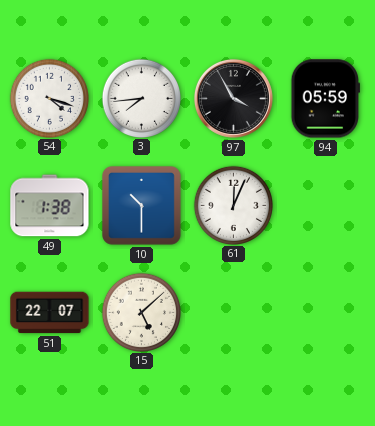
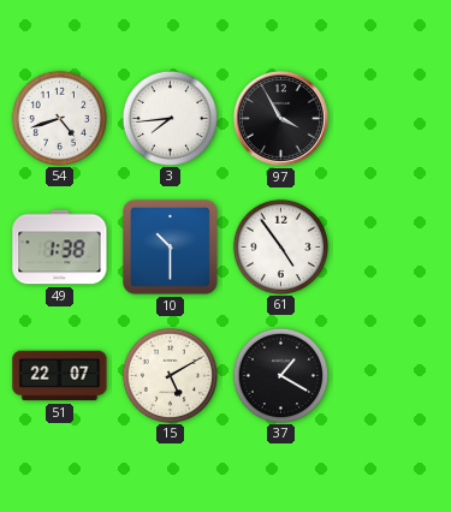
54: 4:18 -> 4:42
94: 05:59 -> none
61: 12:04 -> 4:54
15: 5:08 -> 5:10
37: none -> 1:20
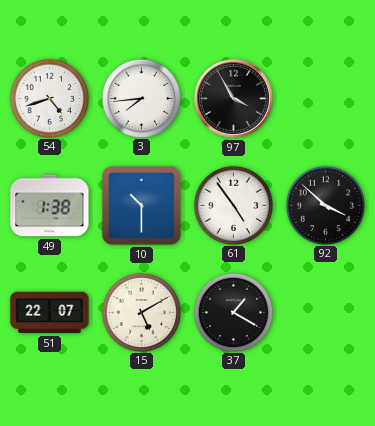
92: none -> 3:52
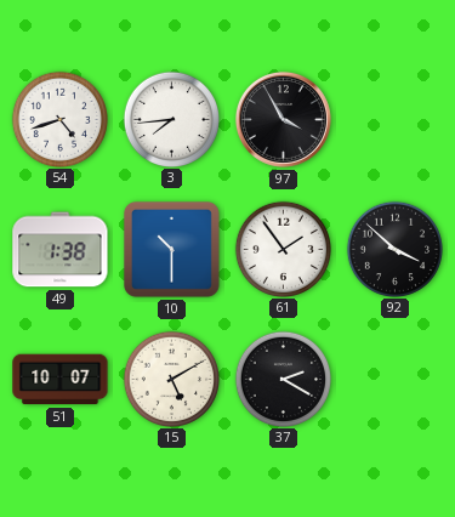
61: 4:54 -> 1:54
51: 22:07 -> 10:07
37: 1:20 -> 2:20
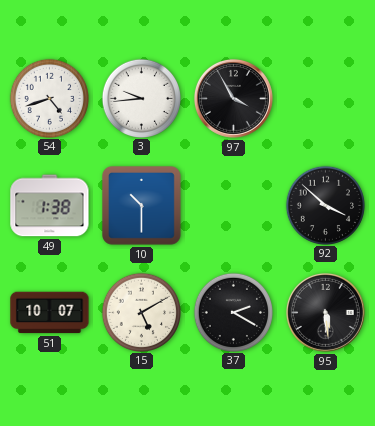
3: 7:44 -> 9:44
61: 1:54 -> none
95: none -> 5:29
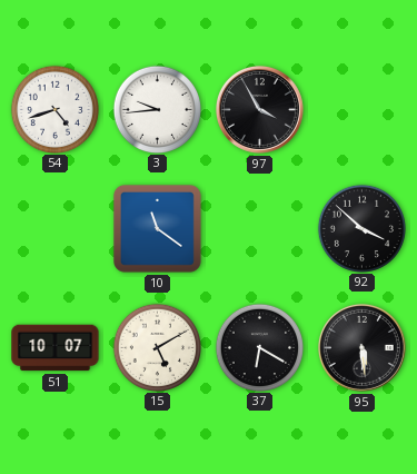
49: 1:38 -> none
10: 10:30 -> 11:21
37: 2:20 -> 6:20
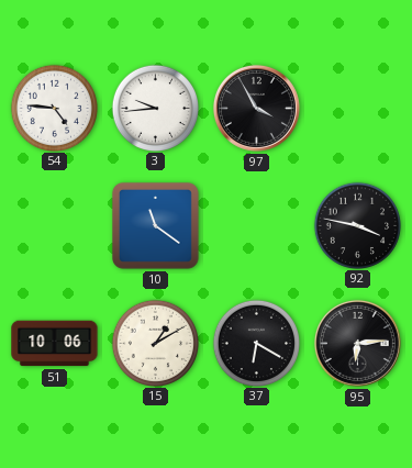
54: 4:42 -> 4:46
92: 3:52 -> 3:47
51: 10:07 -> 10:06
15: 5:10 -> 1:10
95: 5:29 -> 6:14
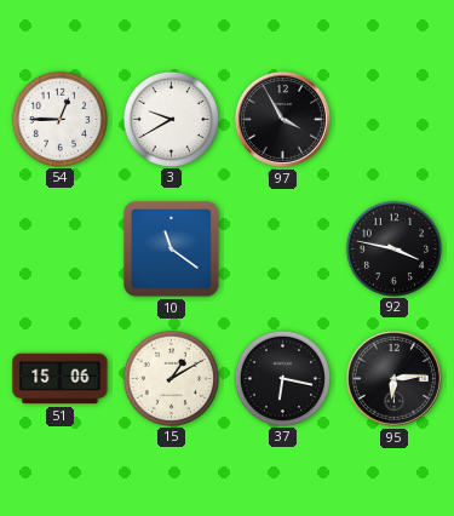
54: 4:46 -> 12:45
3: 9:44 -> 9:40
51: 10:06 -> 15:06
37: 6:20 -> 6:17
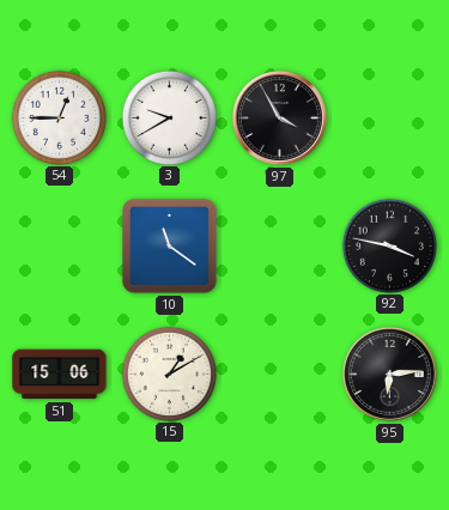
37: 6:17 -> none
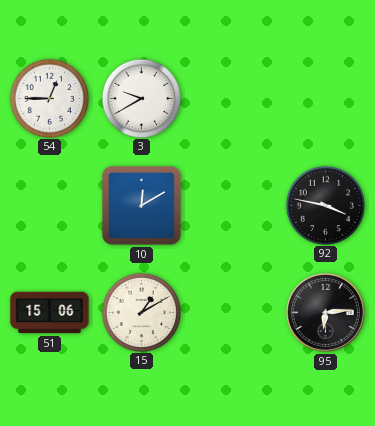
97: 3:55 -> none
10: 11:21 -> 12:10
